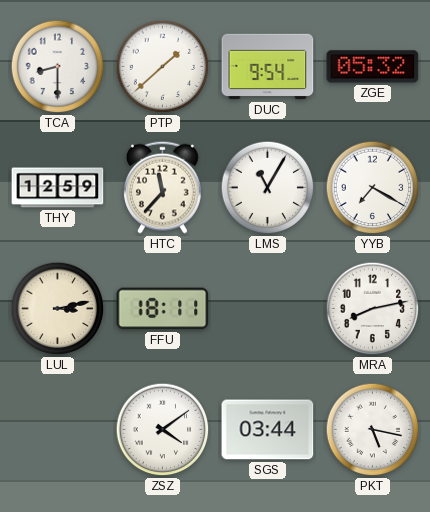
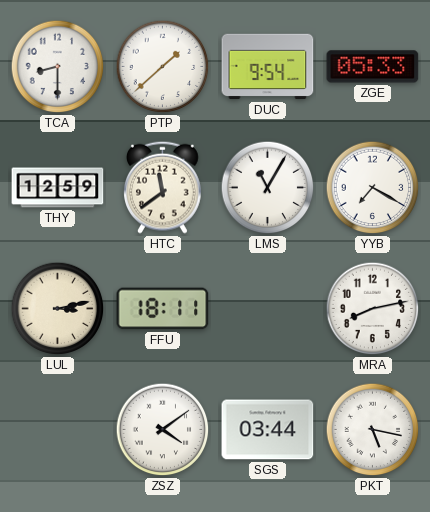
ZGE: 05:32 -> 05:33
HTC: 11:37 -> 11:39
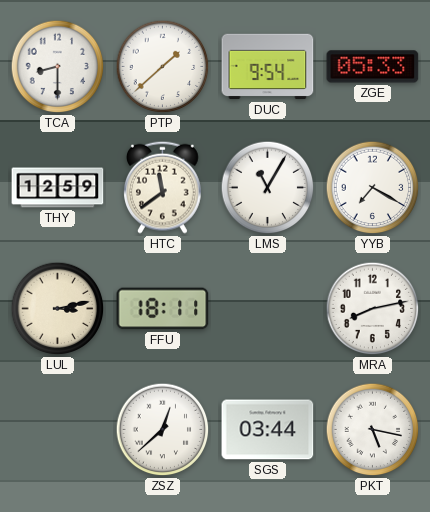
ZSZ: 4:09 -> 12:38
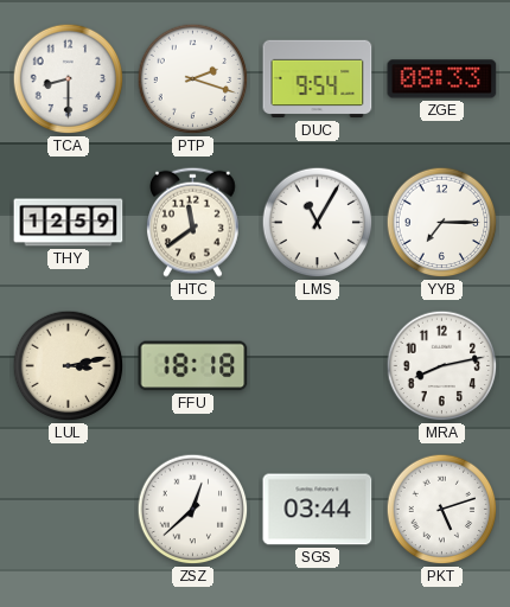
PTP: 1:38 -> 2:18
ZGE: 05:33 -> 08:33
YYB: 7:20 -> 7:15
FFU: 18:11 -> 18:18
PKT: 5:17 -> 5:12
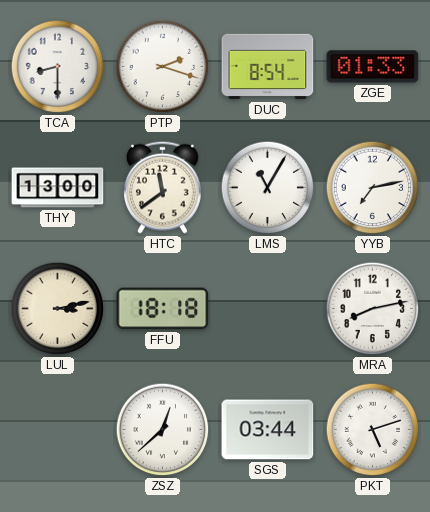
DUC: 9:54 -> 8:54
ZGE: 08:33 -> 01:33
THY: 12:59 -> 13:00
YYB: 7:15 -> 7:13
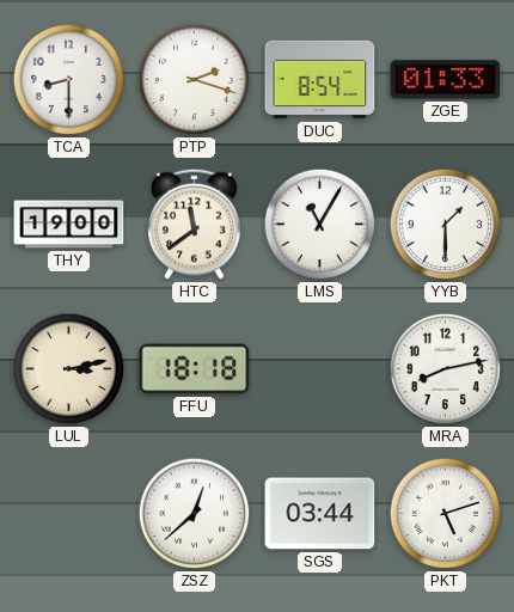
THY: 13:00 -> 19:00
YYB: 7:13 -> 1:30
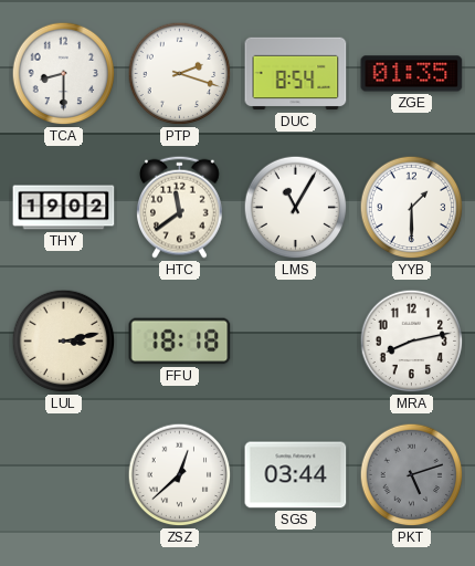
ZGE: 01:33 -> 01:35
THY: 19:00 -> 19:02
PKT dial: white -> grey
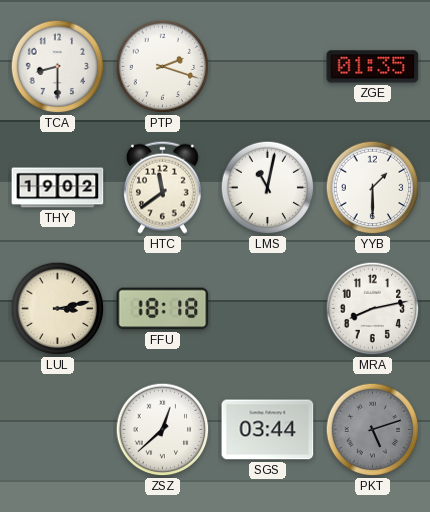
DUC: 8:54 -> none
LMS: 11:05 -> 11:02
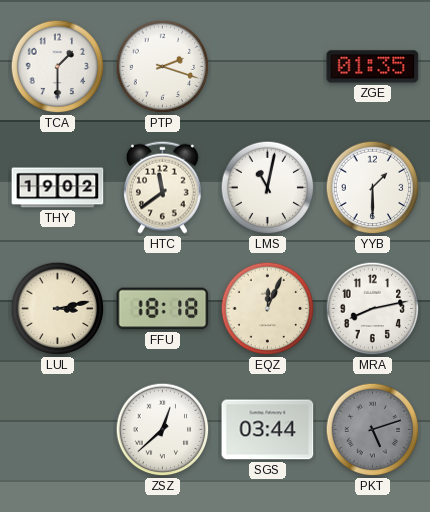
TCA: 8:30 -> 1:30
EQZ: none -> 12:04
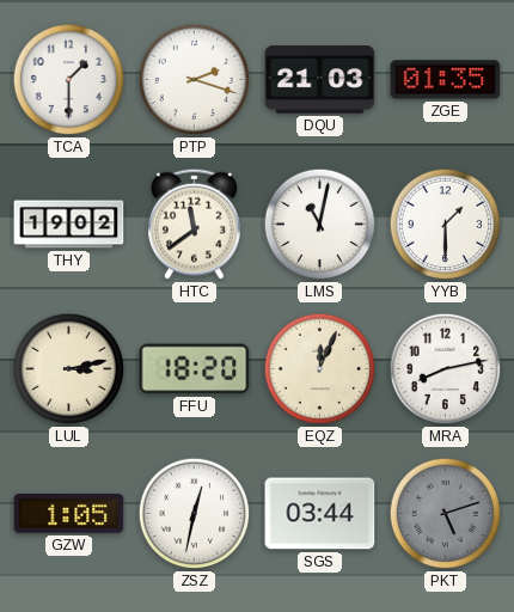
DQU: none -> 21:03
FFU: 18:18 -> 18:20
GZW: none -> 1:05
ZSZ: 12:38 -> 12:32
